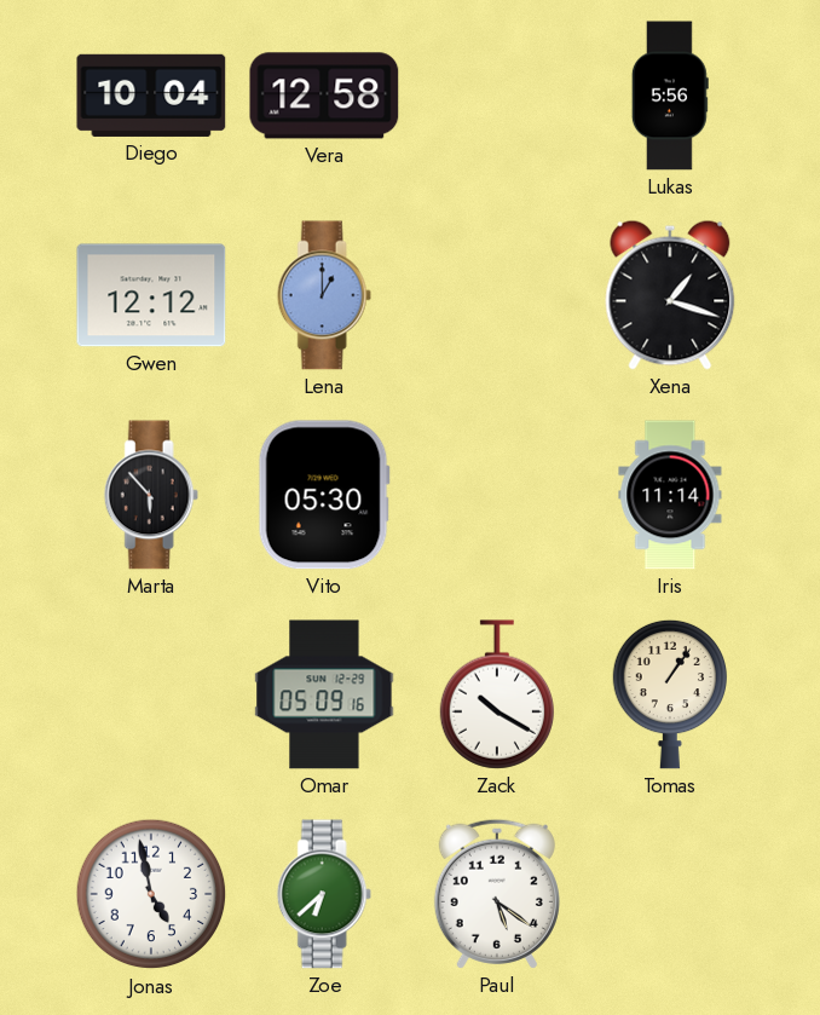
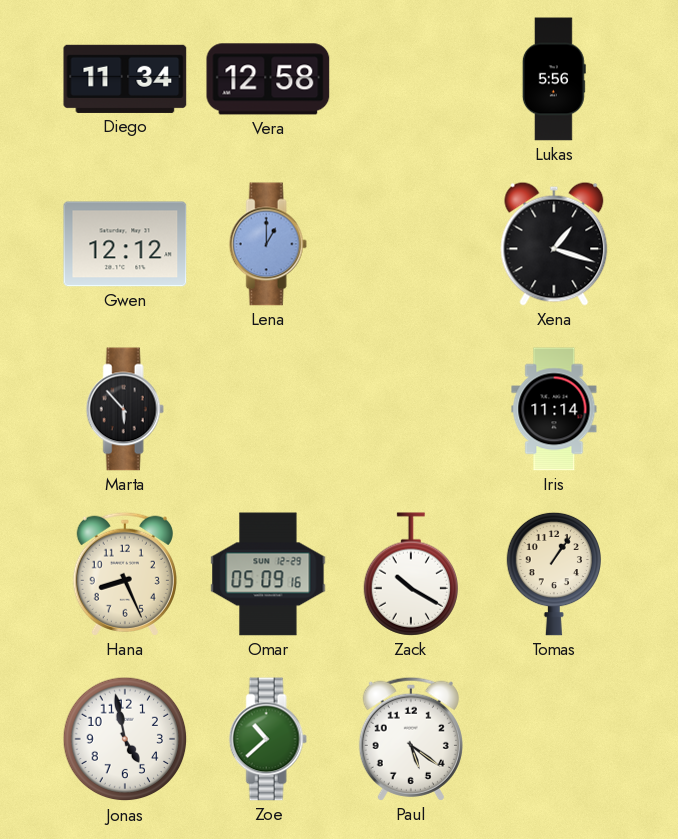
Diego: 10:04 -> 11:34
Vito: 05:30 -> none
Hana: none -> 8:26
Zoe: 6:38 -> 10:38
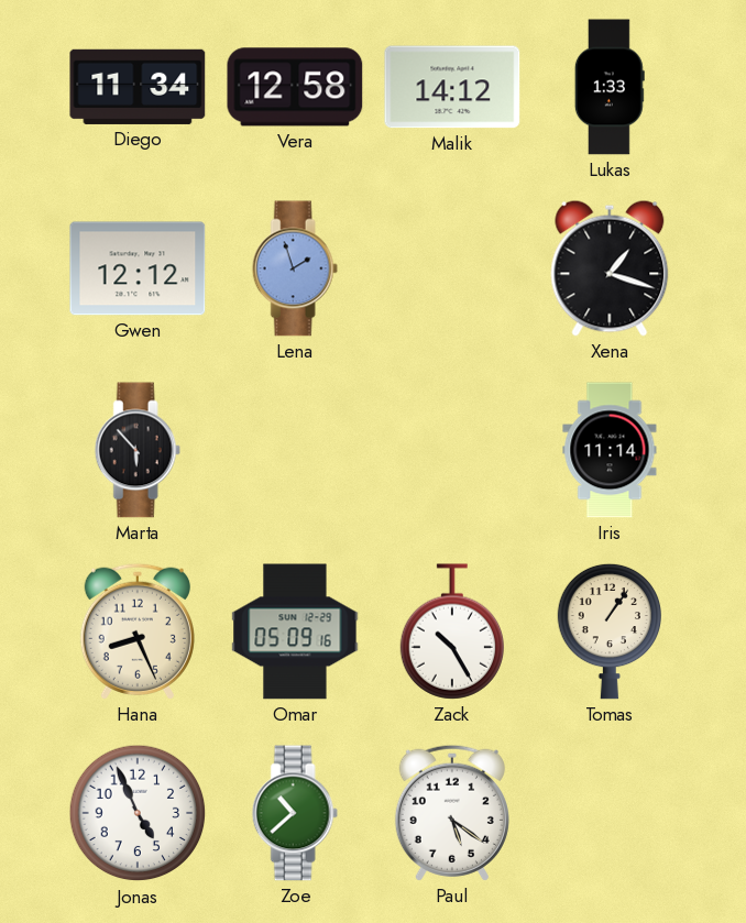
Malik: none -> 14:12
Lukas: 5:56 -> 1:33
Lena: 1:00 -> 1:57
Zack: 10:20 -> 10:25
Jonas: 4:58 -> 4:56
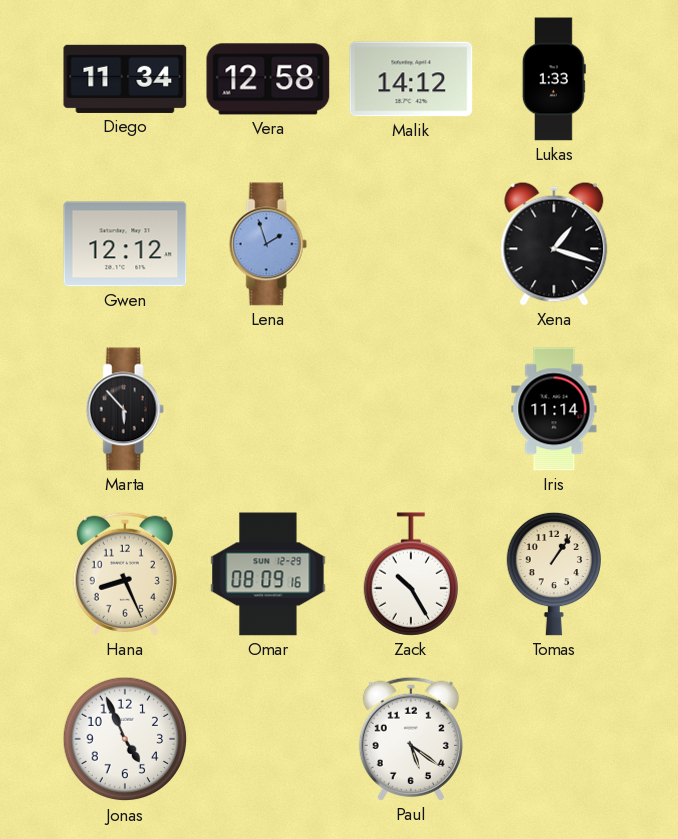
Omar: 05:09 -> 08:09
Zoe: 10:38 -> none
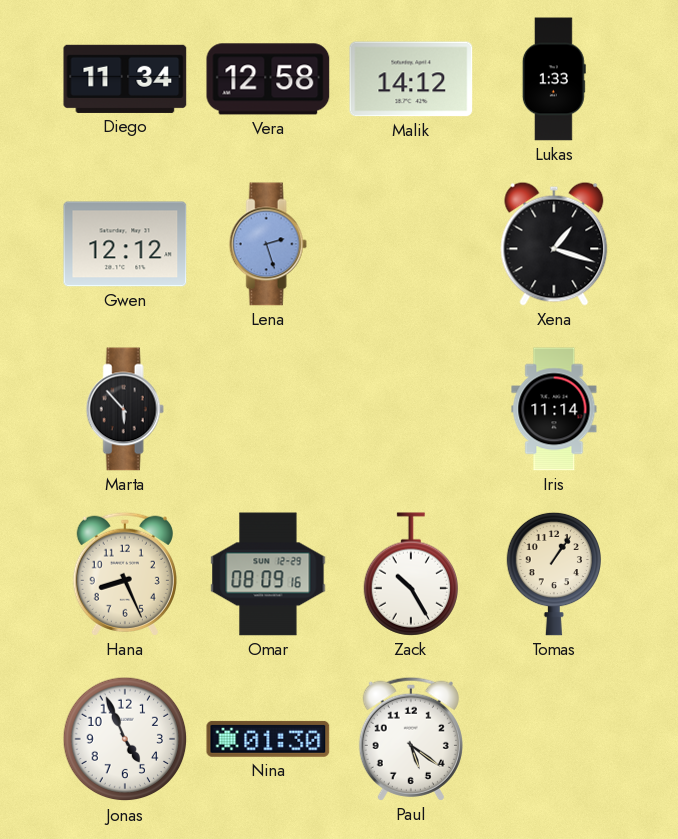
Lena: 1:57 -> 2:27
Nina: none -> 01:30
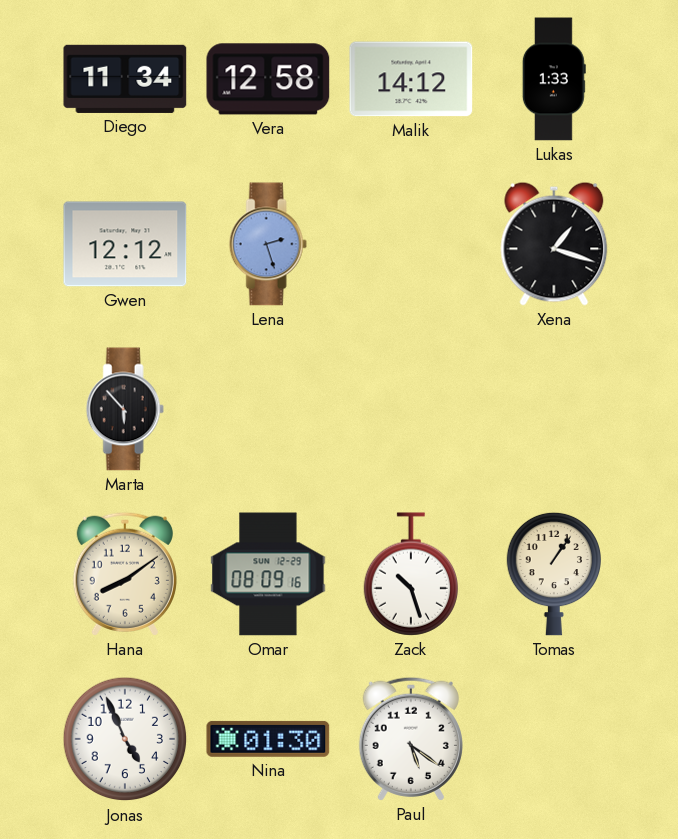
Iris: 11:14 -> none
Hana: 8:26 -> 8:09
Zack: 10:25 -> 10:27
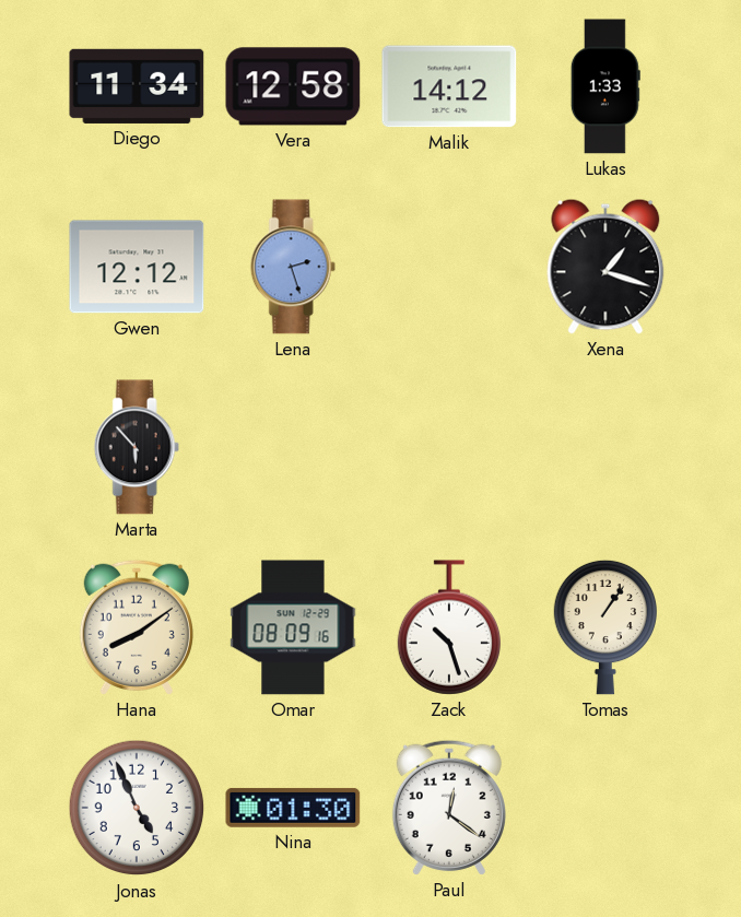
Paul: 5:21 -> 12:21
